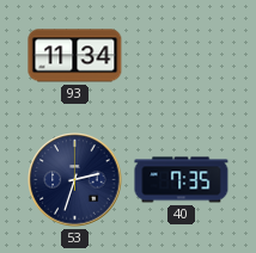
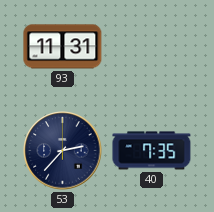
93: 11:34 -> 11:31
53: 2:33 -> 2:37
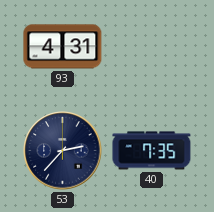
93: 11:31 -> 4:31
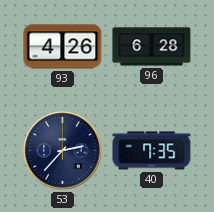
93: 4:31 -> 4:26
96: none -> 6:28
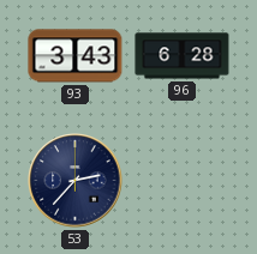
93: 4:26 -> 3:43
40: 7:35 -> none
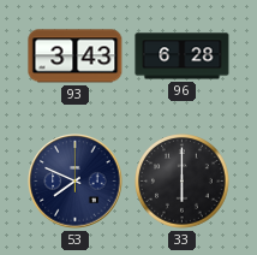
53: 2:37 -> 7:49
33: none -> 6:00
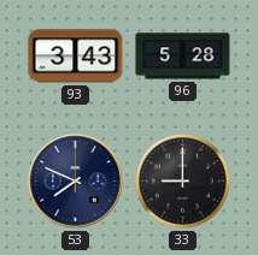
96: 6:28 -> 5:28
33: 6:00 -> 9:00
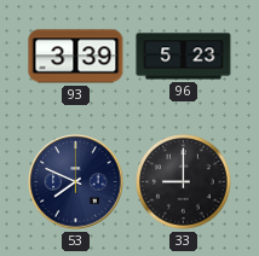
93: 3:43 -> 3:39
96: 5:28 -> 5:23
